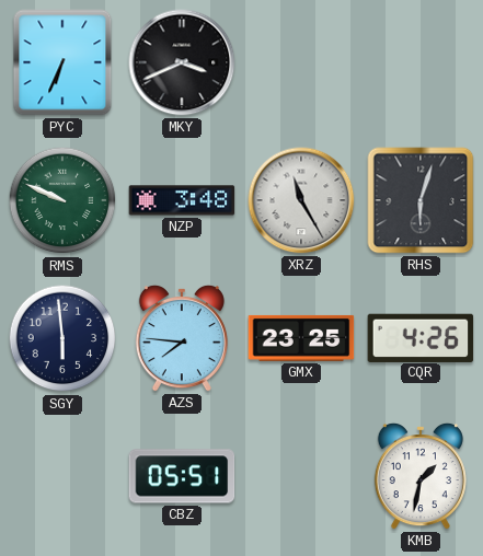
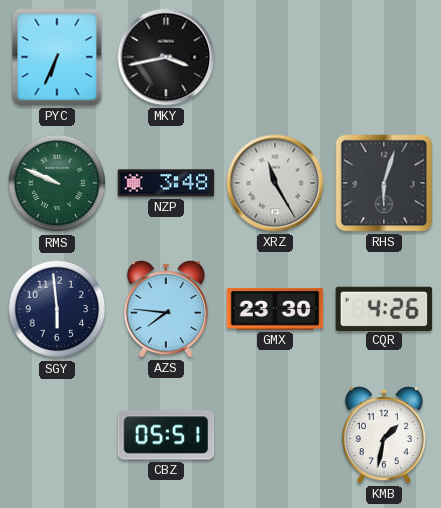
MKY: 3:41 -> 3:43
GMX: 23:25 -> 23:30
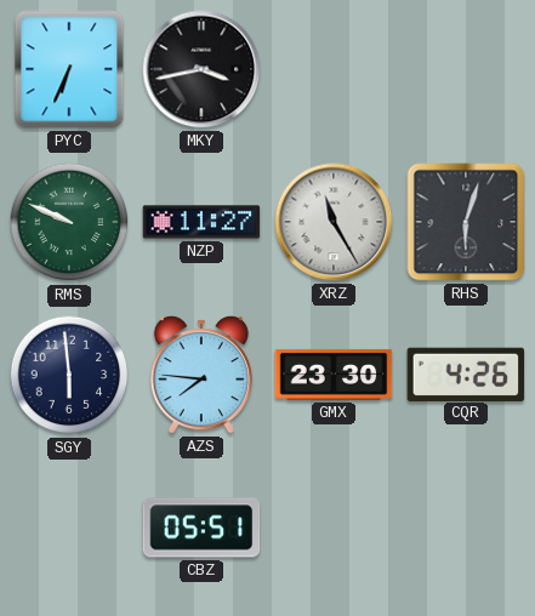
NZP: 3:48 -> 11:27
KMB: 1:32 -> none
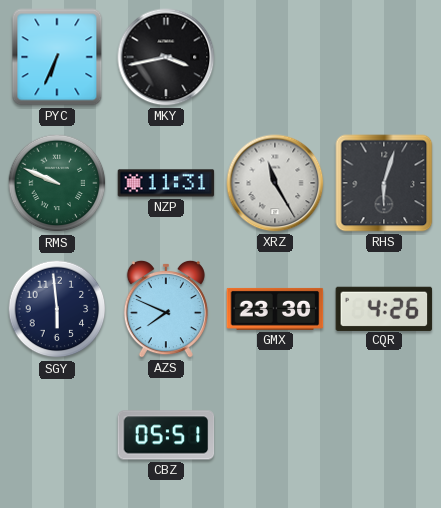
NZP: 11:27 -> 11:31
AZS: 7:46 -> 7:49
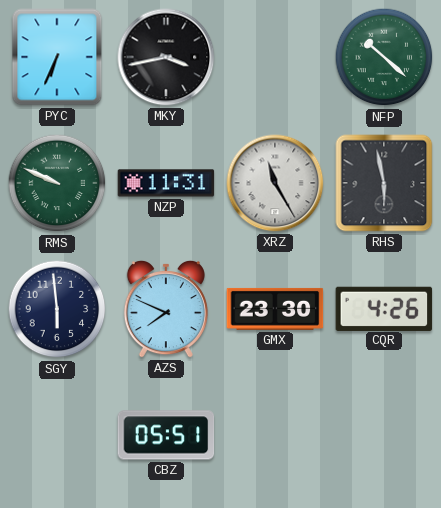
NFP: none -> 10:22
RHS: 6:03 -> 5:58
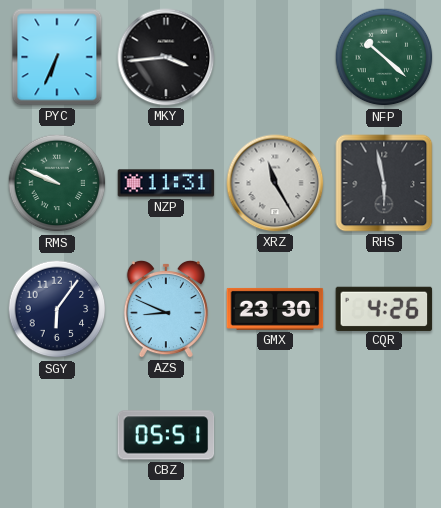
MKY: 3:43 -> 3:44
SGY: 5:59 -> 6:06
AZS: 7:49 -> 8:49
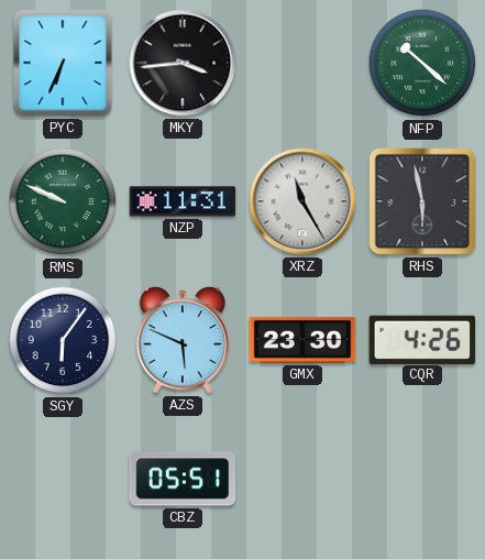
AZS: 8:49 -> 5:49
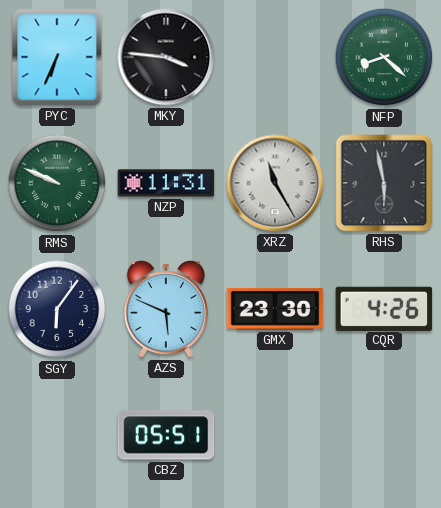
MKY: 3:44 -> 3:46
NFP: 10:22 -> 8:22
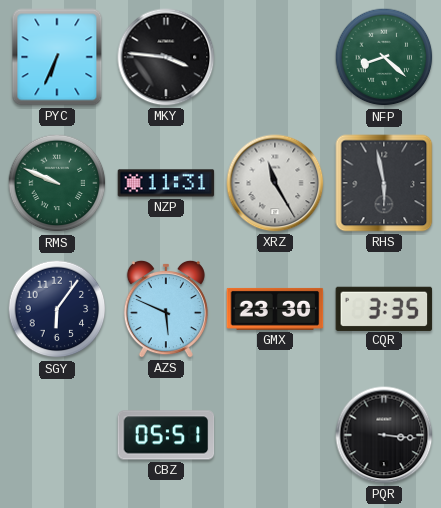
CQR: 4:26 -> 3:35
PQR: none -> 3:16
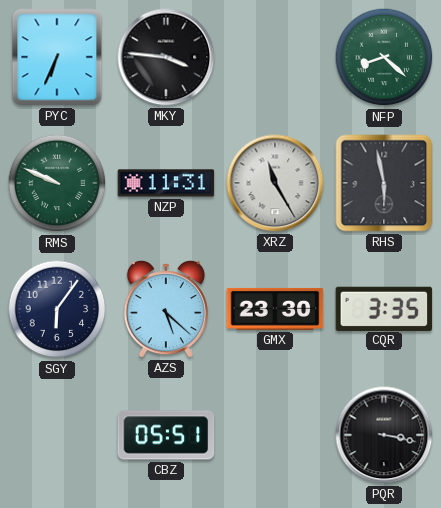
AZS: 5:49 -> 5:22
PQR: 3:16 -> 3:17
